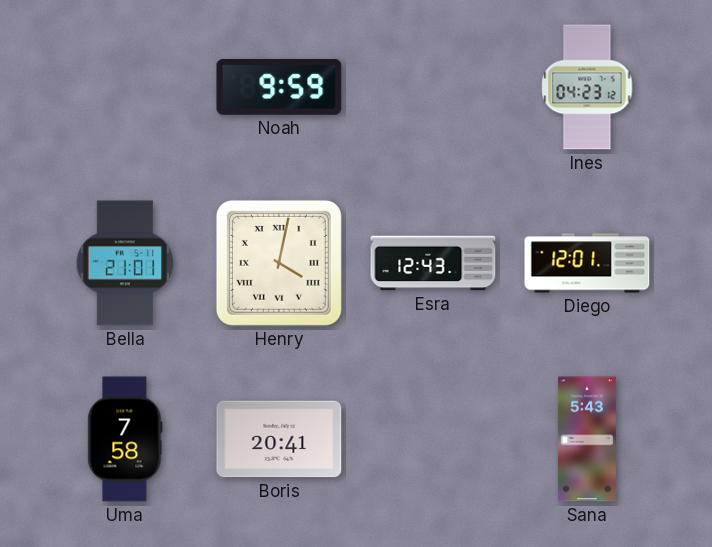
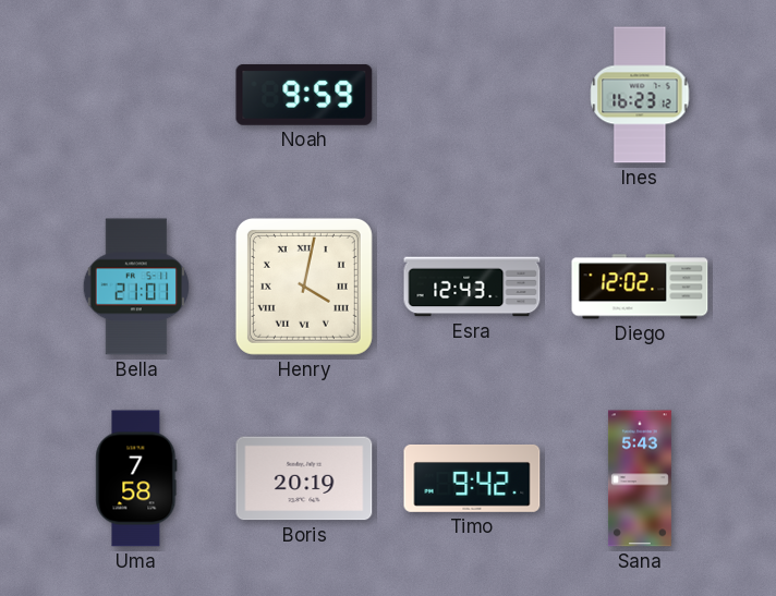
Ines: 04:23 -> 16:23
Diego: 12:01 -> 12:02
Boris: 20:41 -> 20:19
Timo: none -> 9:42
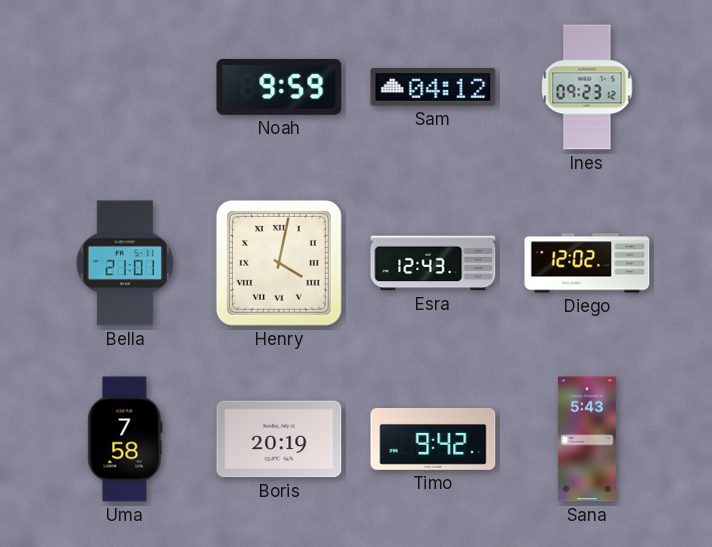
Sam: none -> 04:12
Ines: 16:23 -> 09:23
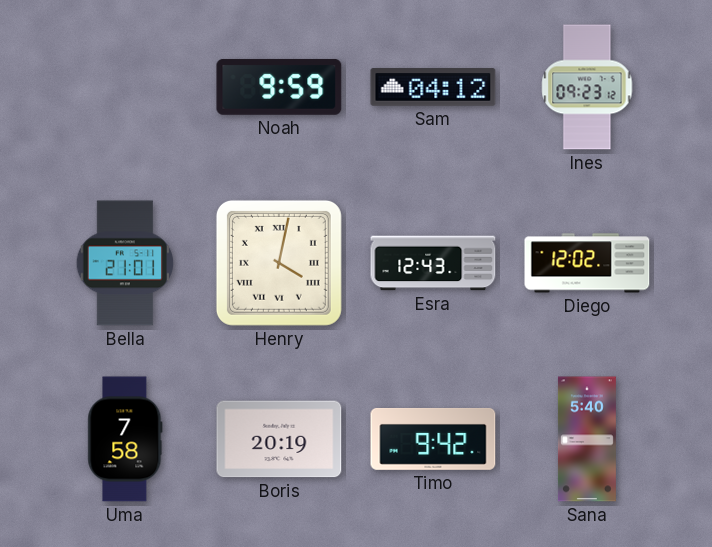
Sana: 5:43 -> 5:40
